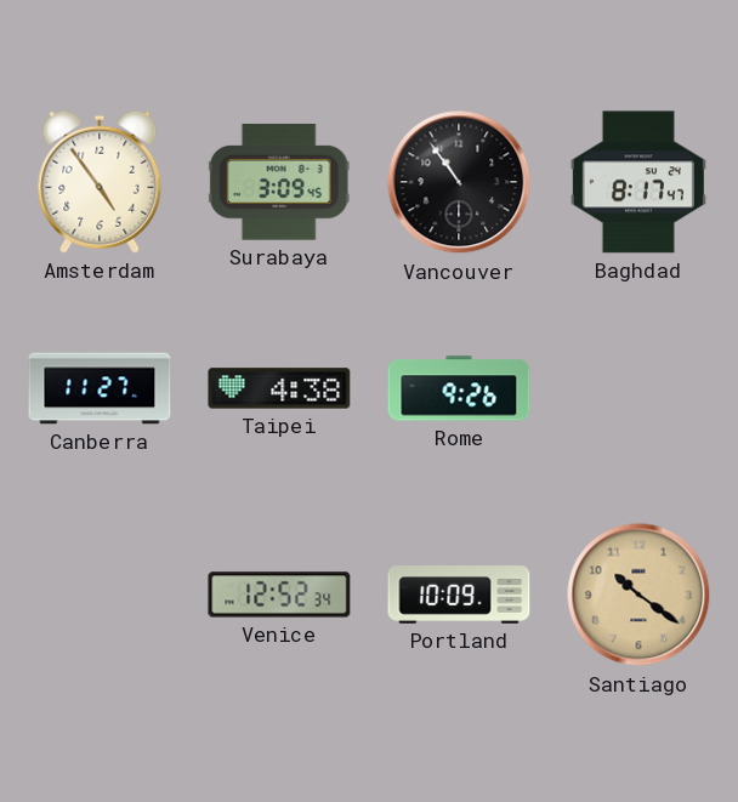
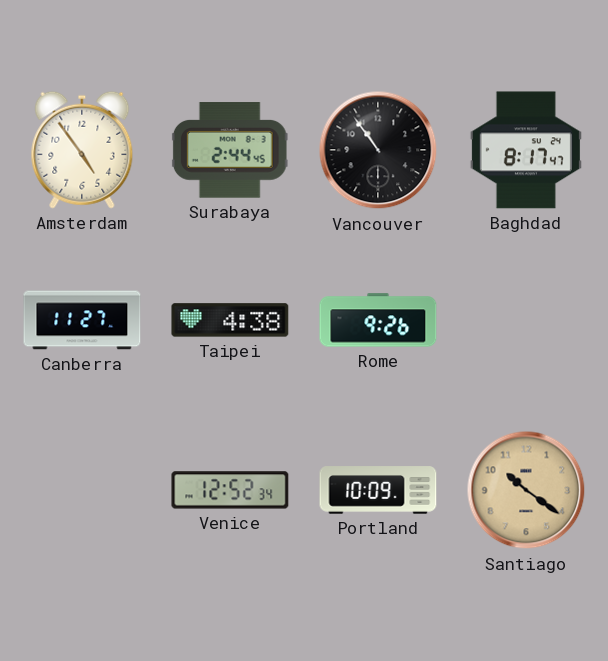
Surabaya: 3:09 -> 2:44
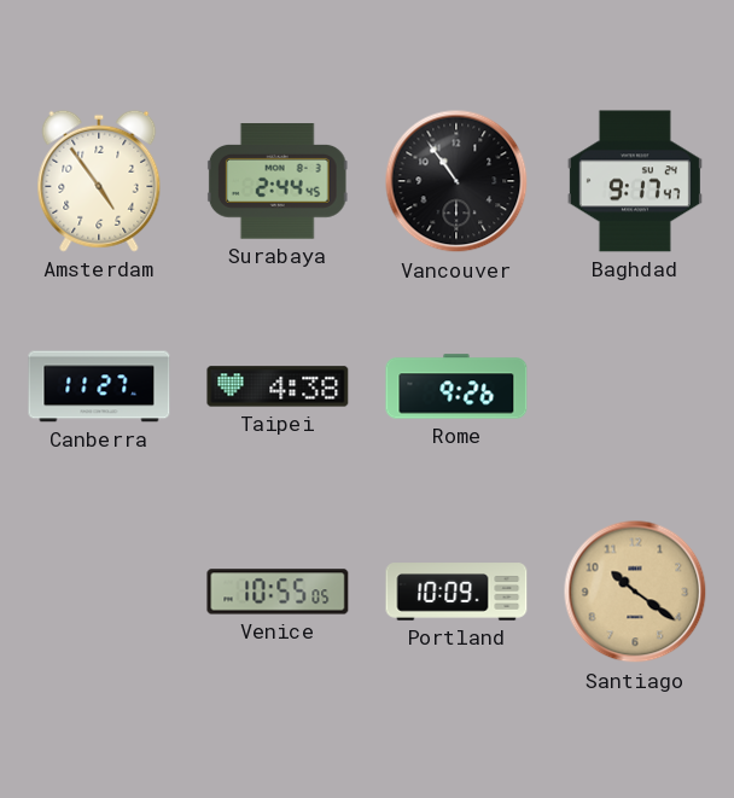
Baghdad: 8:17 -> 9:17
Venice: 12:52 -> 10:55
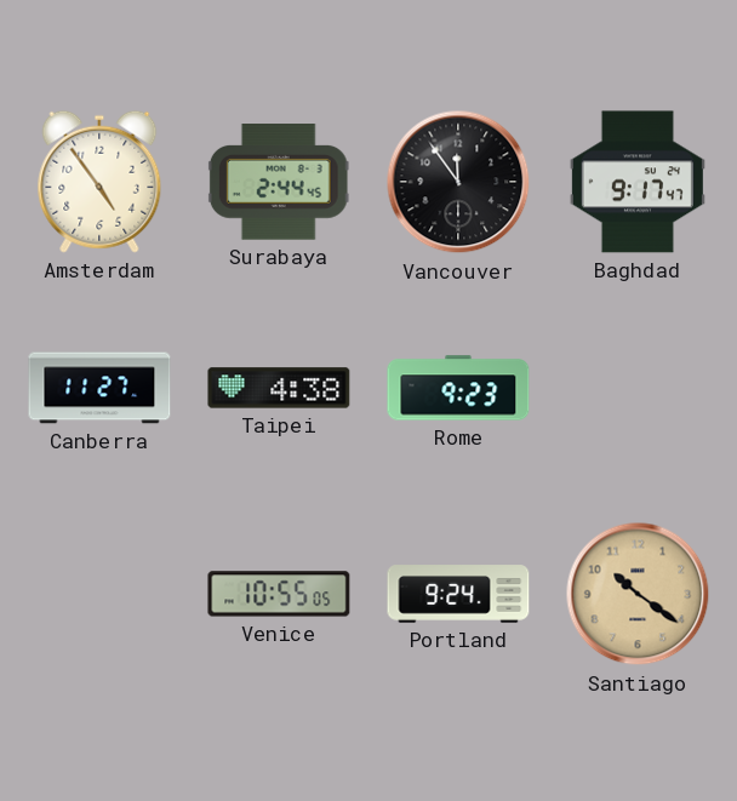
Vancouver: 10:54 -> 11:54
Rome: 9:26 -> 9:23
Portland: 10:09 -> 9:24
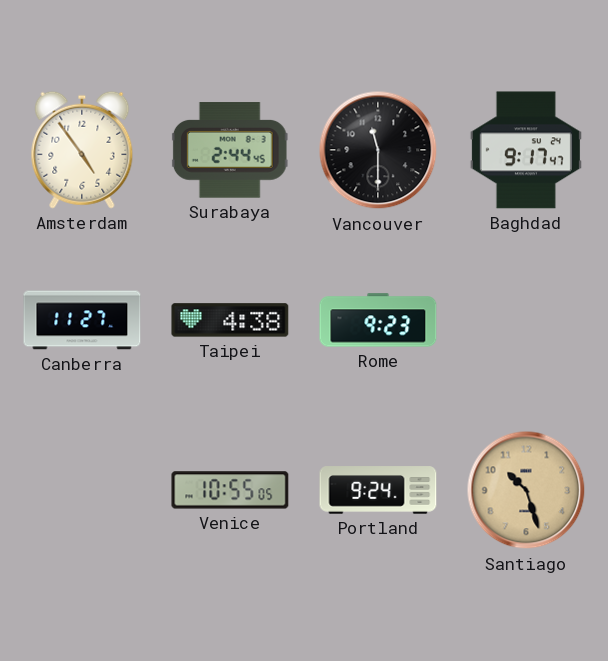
Vancouver: 11:54 -> 11:30
Santiago: 10:21 -> 10:27
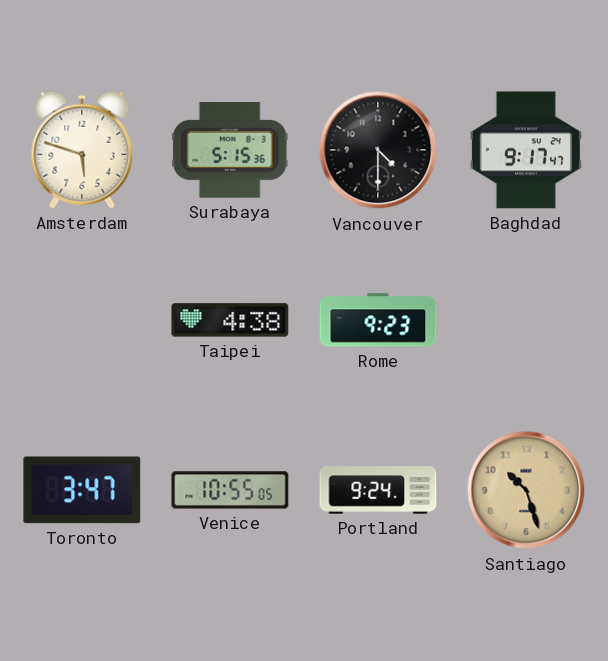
Amsterdam: 4:54 -> 5:48
Surabaya: 2:44 -> 5:15
Vancouver: 11:30 -> 4:30
Canberra: 11:27 -> none
Toronto: none -> 3:47
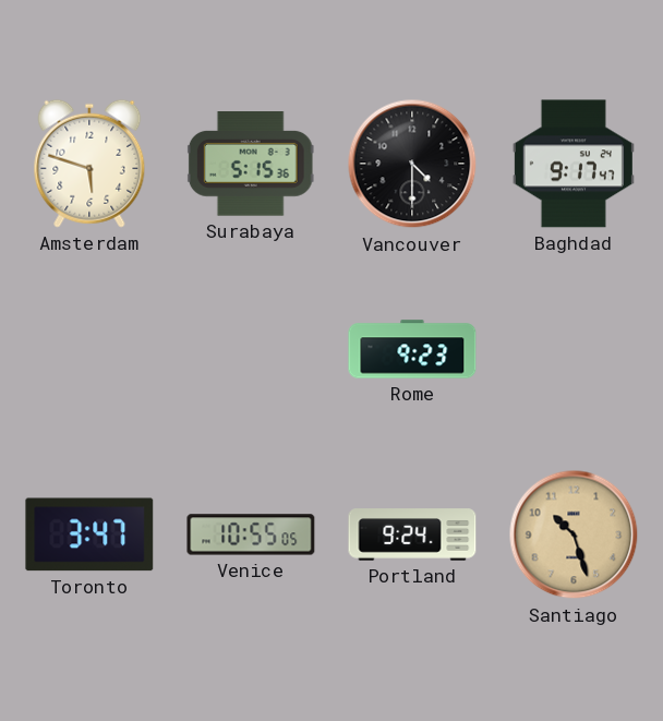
Taipei: 4:38 -> none
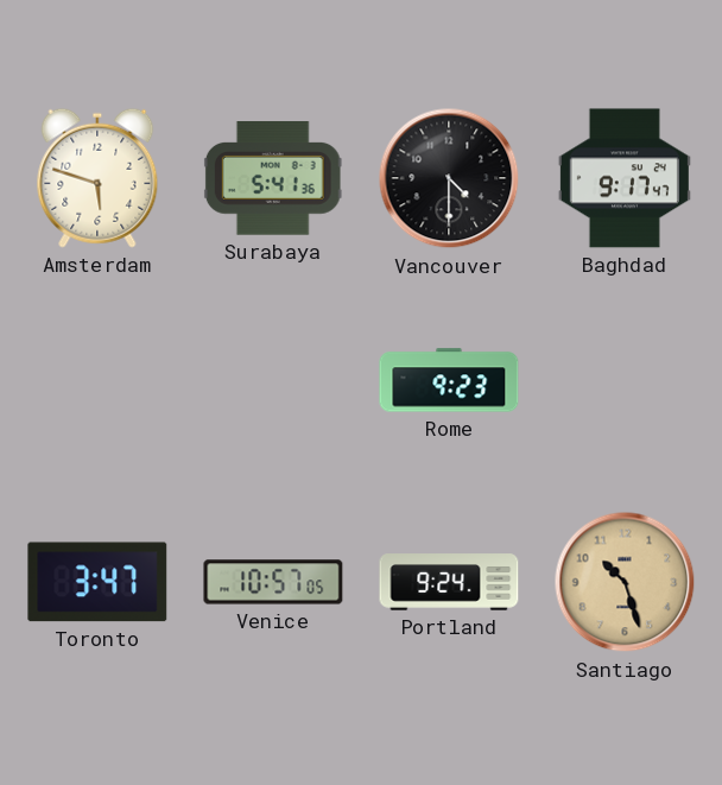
Surabaya: 5:15 -> 5:41
Venice: 10:55 -> 10:57
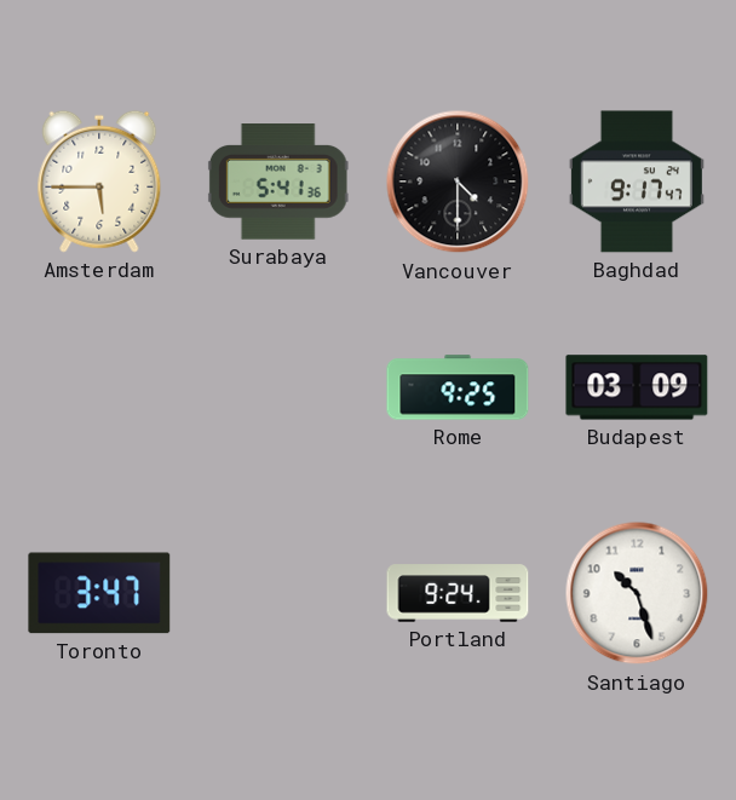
Amsterdam: 5:48 -> 5:45
Rome: 9:23 -> 9:25
Budapest: none -> 03:09
Venice: 10:57 -> none
Santiago dial: champagne -> white
